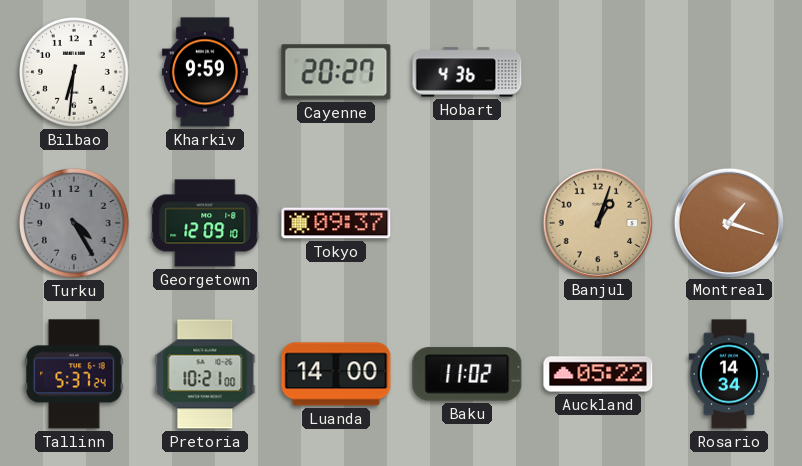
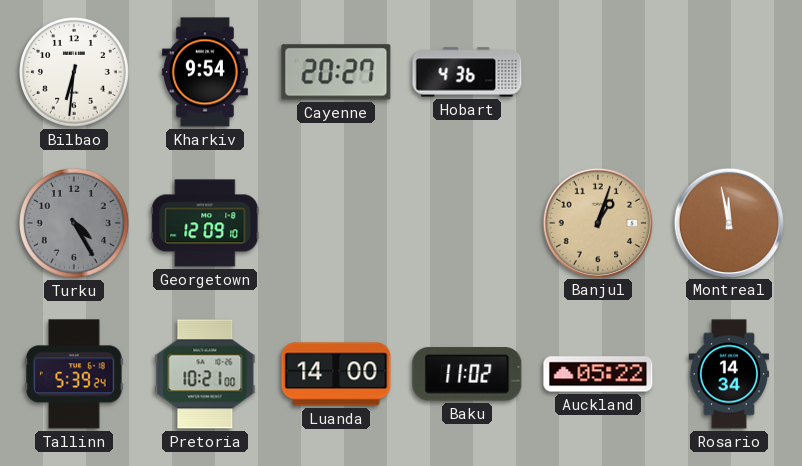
Kharkiv: 9:59 -> 9:54
Tokyo: 09:37 -> none
Montreal: 1:18 -> 11:58
Tallinn: 5:37 -> 5:39
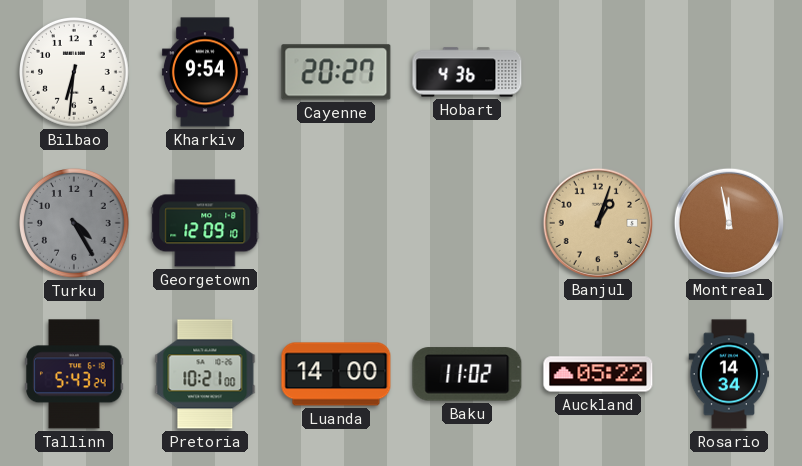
Tallinn: 5:39 -> 5:43
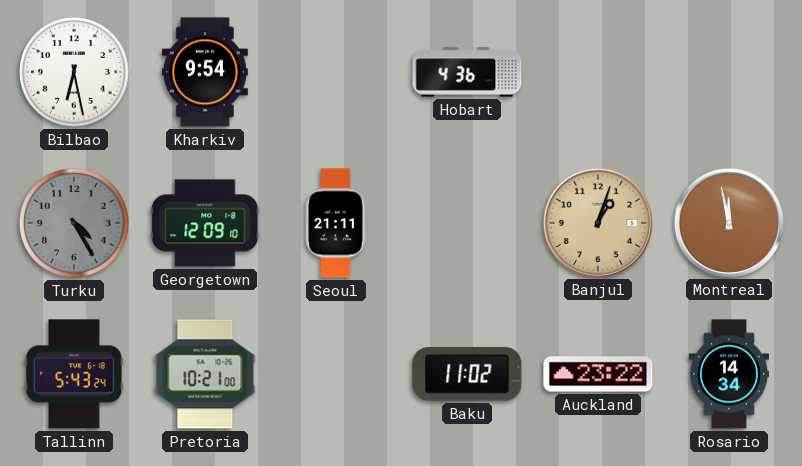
Bilbao: 6:31 -> 6:28
Cayenne: 20:27 -> none
Seoul: none -> 21:11
Luanda: 14:00 -> none
Auckland: 05:22 -> 23:22
